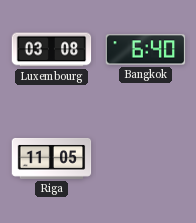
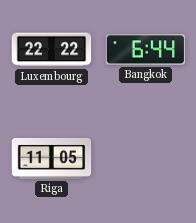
Luxembourg: 03:08 -> 22:22
Bangkok: 6:40 -> 6:44
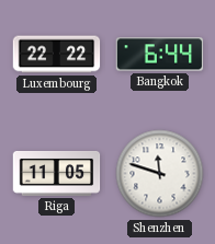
Shenzhen: none -> 11:48
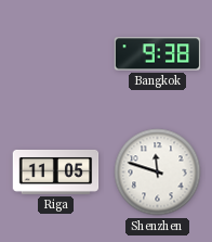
Luxembourg: 22:22 -> none
Bangkok: 6:44 -> 9:38
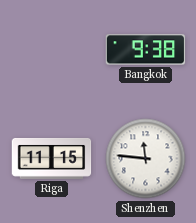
Riga: 11:05 -> 11:15
Shenzhen: 11:48 -> 11:46
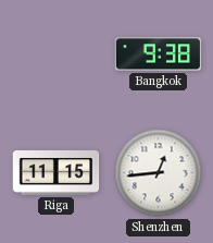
Shenzhen: 11:46 -> 12:44
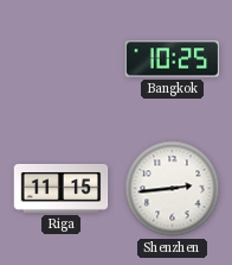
Bangkok: 9:38 -> 10:25
Shenzhen: 12:44 -> 2:44
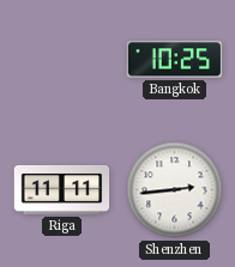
Riga: 11:15 -> 11:11
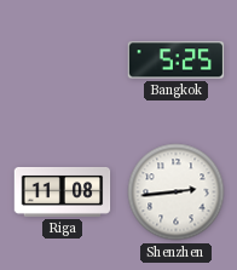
Bangkok: 10:25 -> 5:25
Riga: 11:11 -> 11:08
